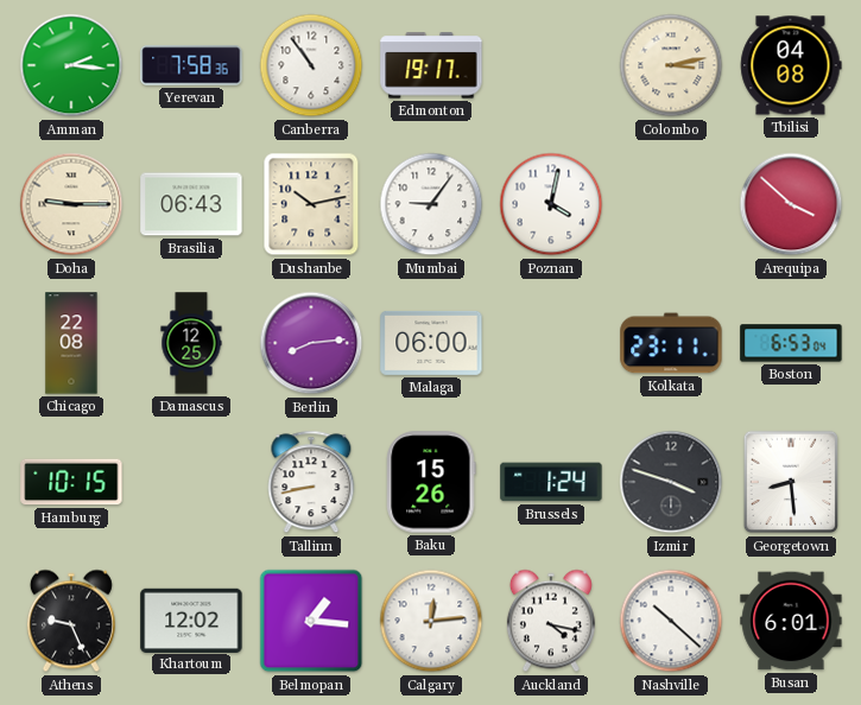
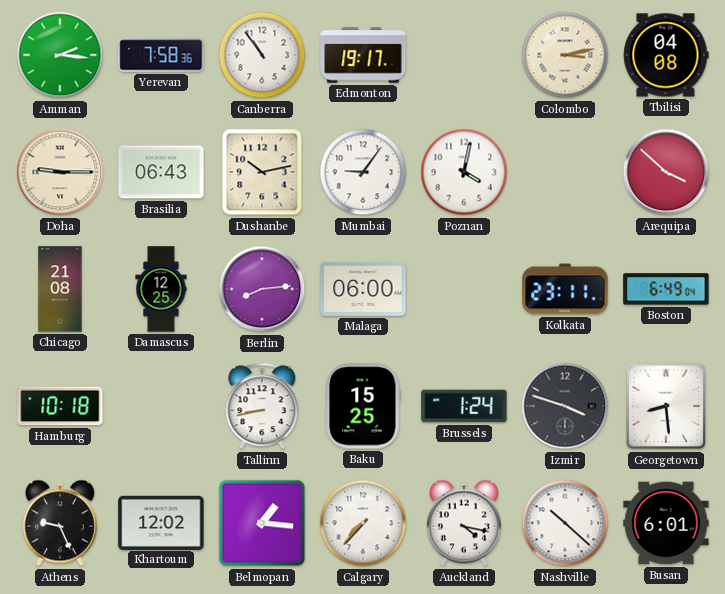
Chicago: 22:08 -> 21:08
Boston: 6:53 -> 6:49
Hamburg: 10:15 -> 10:18
Baku: 15:26 -> 15:25
Calgary: 12:14 -> 7:37
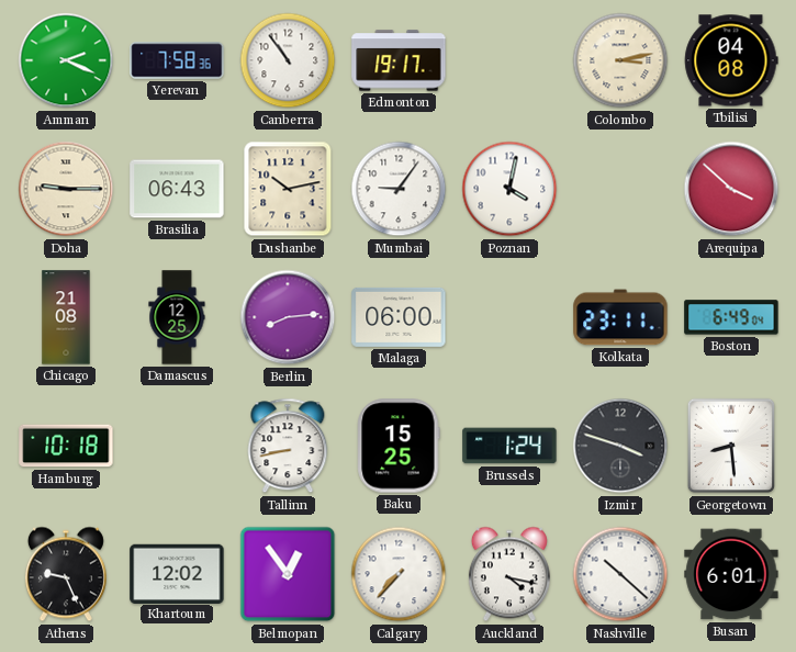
Amman: 2:16 -> 2:19
Belmopan: 1:16 -> 12:54
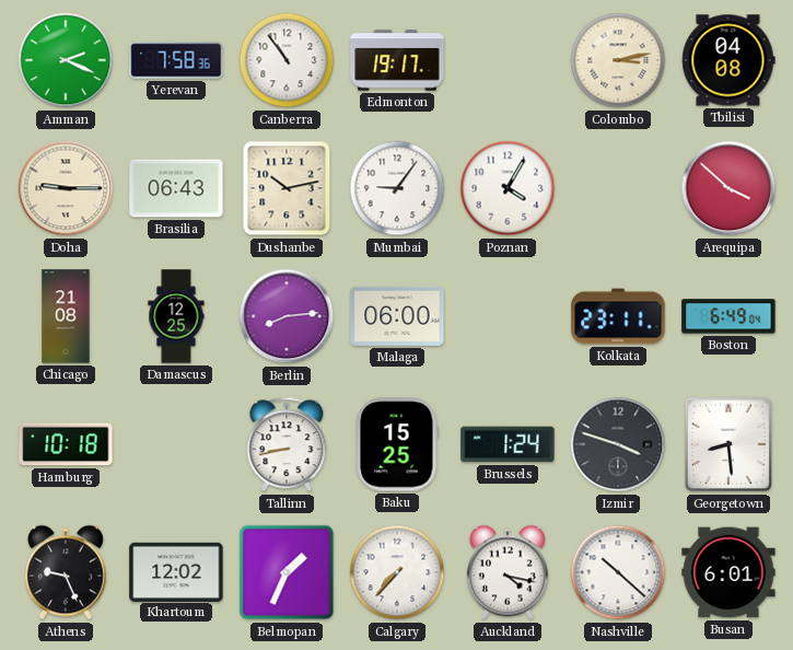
Poznan: 4:02 -> 4:05
Belmopan: 12:54 -> 1:34
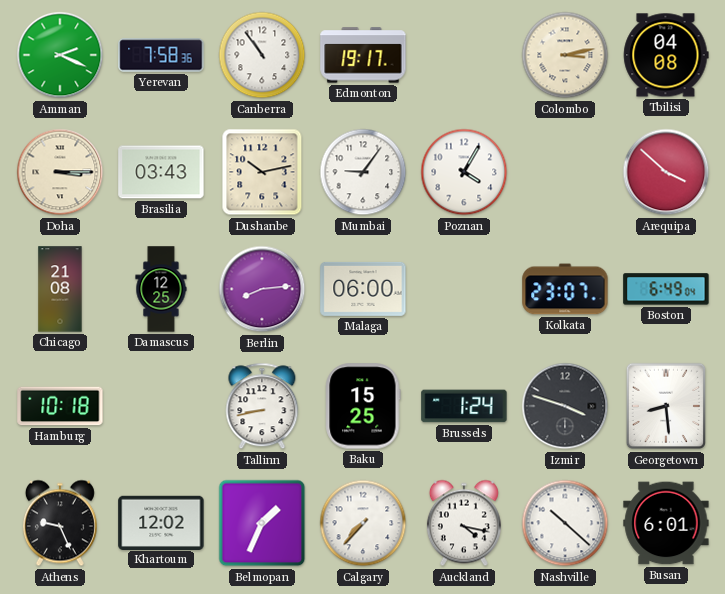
Doha: 9:15 -> 3:15
Brasilia: 06:43 -> 03:43
Kolkata: 23:11 -> 23:07
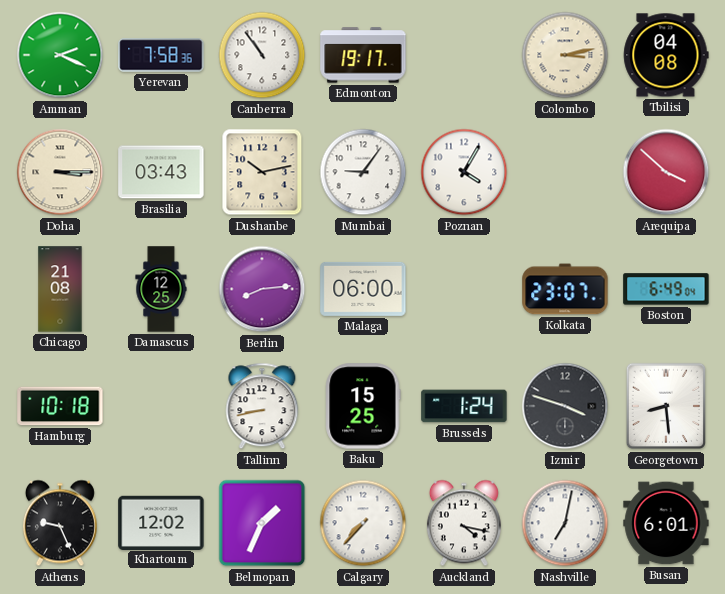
Nashville: 10:22 -> 7:02
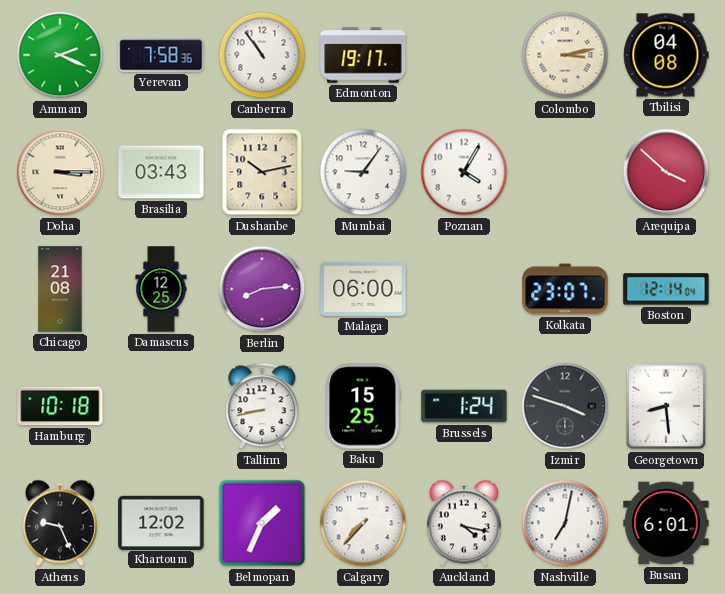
Boston: 6:49 -> 12:14
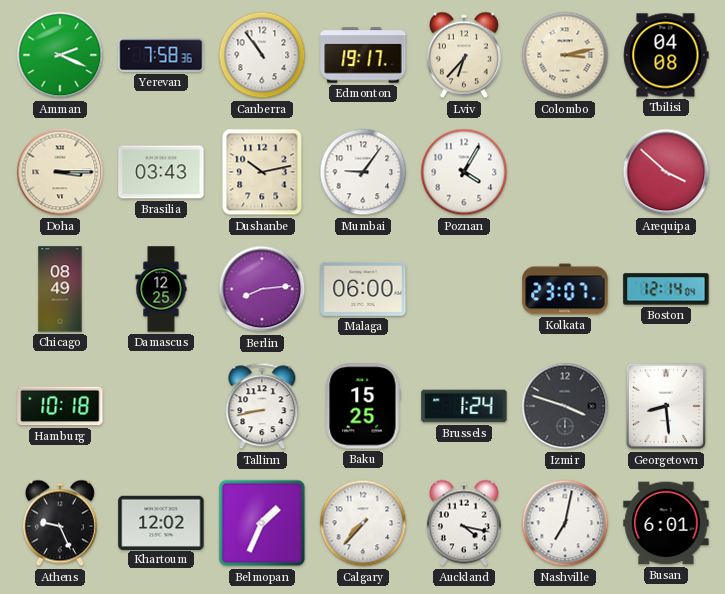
Lviv: none -> 6:37
Chicago: 21:08 -> 08:49
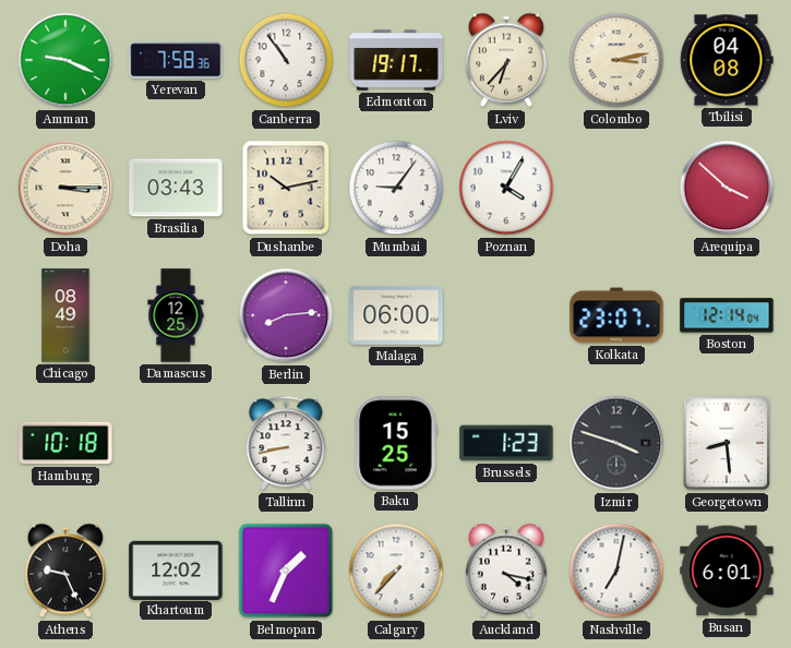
Amman: 2:19 -> 9:19
Brussels: 1:24 -> 1:23
